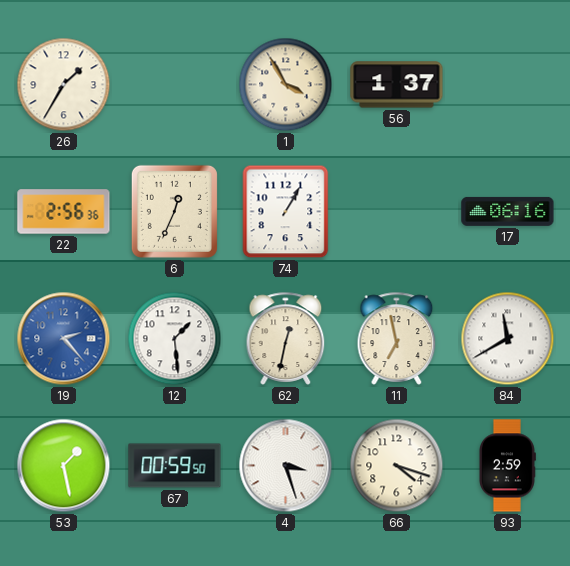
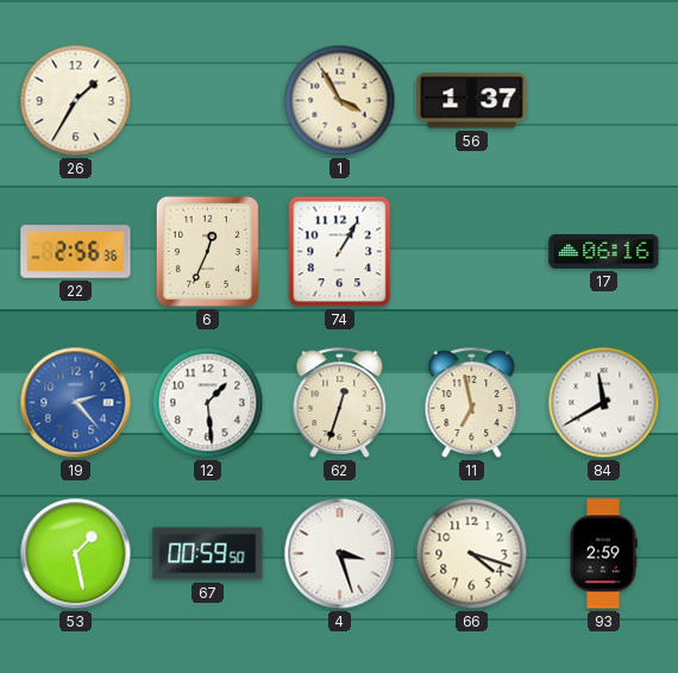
62: 12:32 -> 12:33
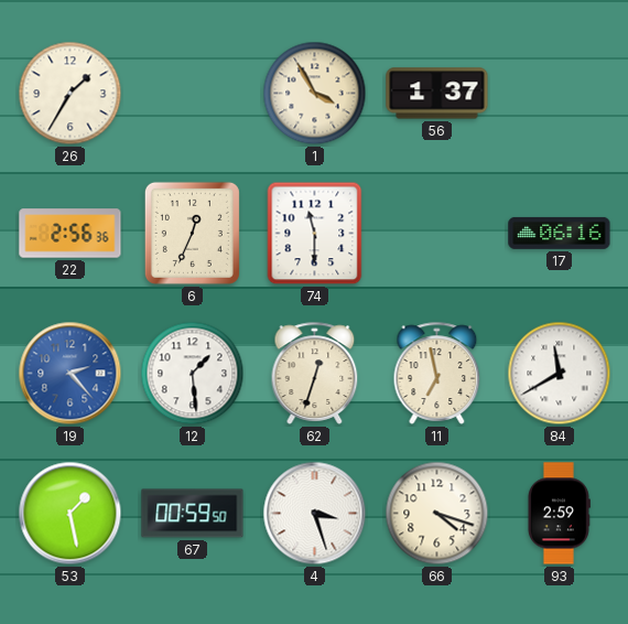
74: 1:05 -> 11:30
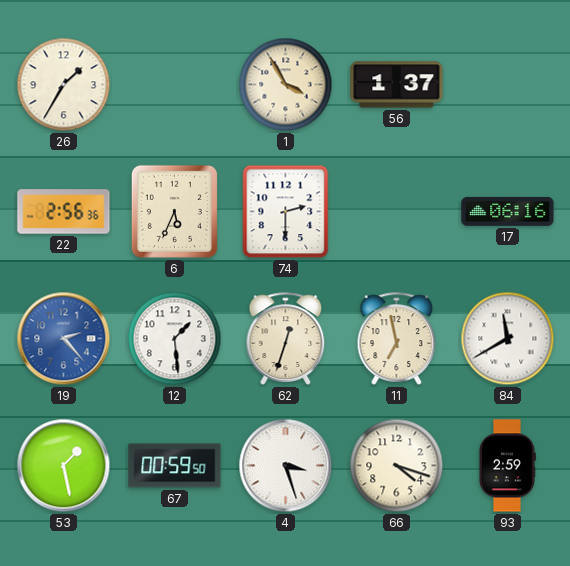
6: 12:34 -> 5:34
74: 11:30 -> 2:30
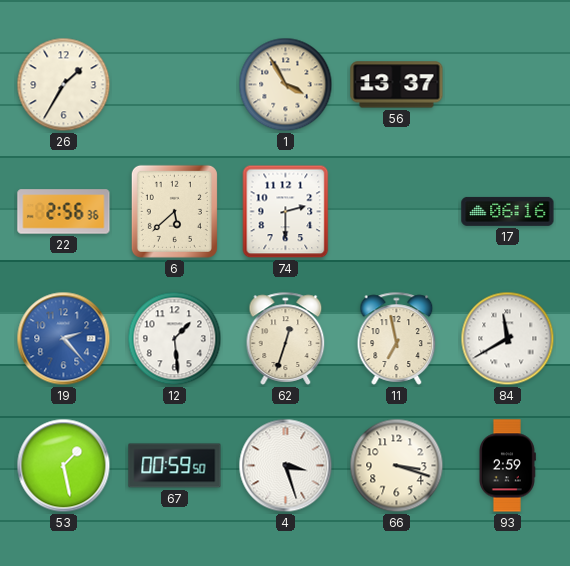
56: 1:37 -> 13:37
6: 5:34 -> 5:38
66: 4:18 -> 3:18
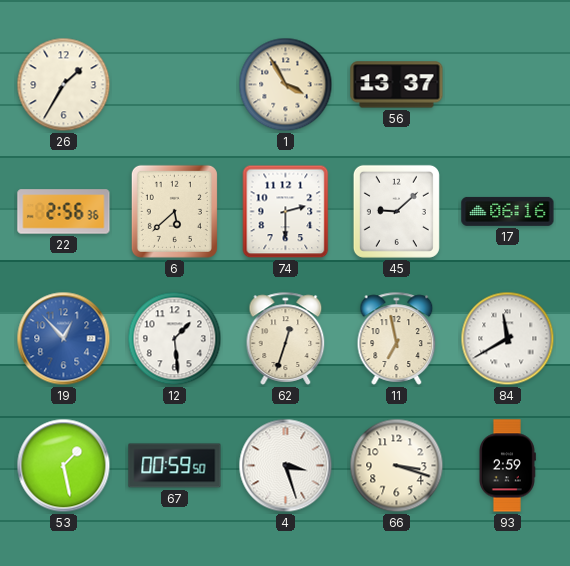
45: none -> 9:08
19: 2:23 -> 12:53
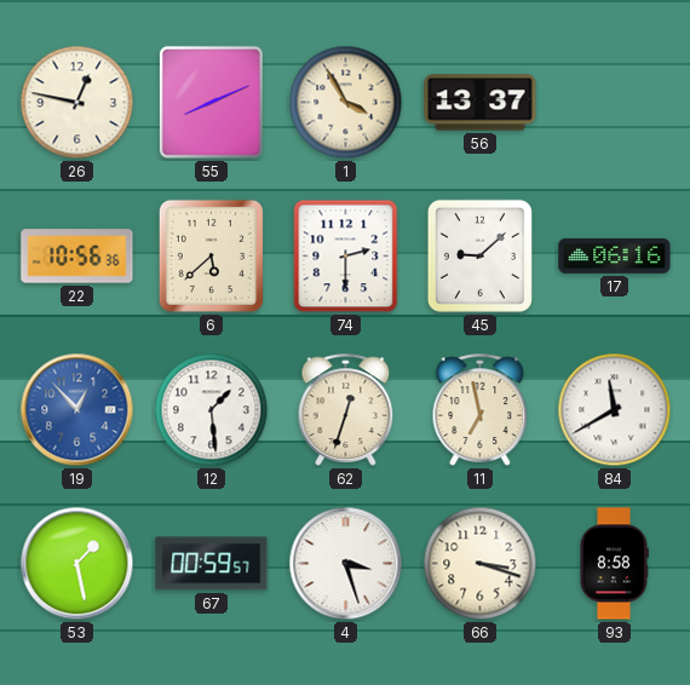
26: 1:35 -> 12:47
55: none -> 8:11
22: 2:56 -> 10:56
67: 00:59:50 -> 00:59:57
93: 2:59 -> 8:58
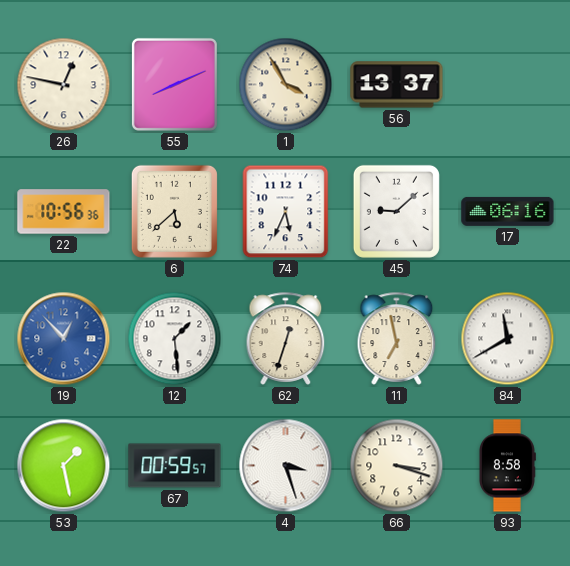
74: 2:30 -> 5:34
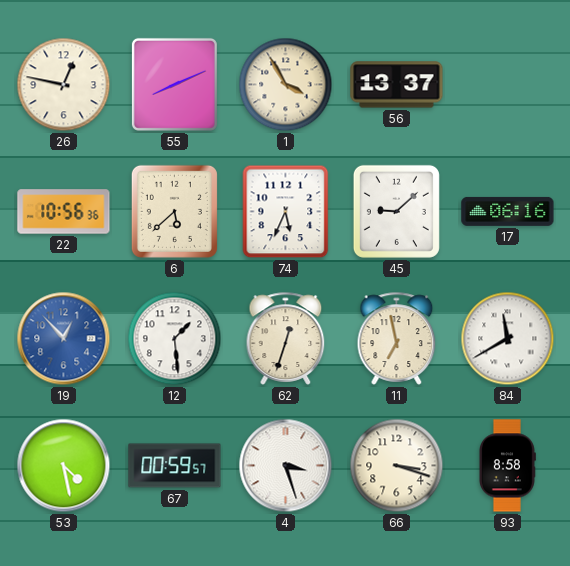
53: 1:28 -> 4:28
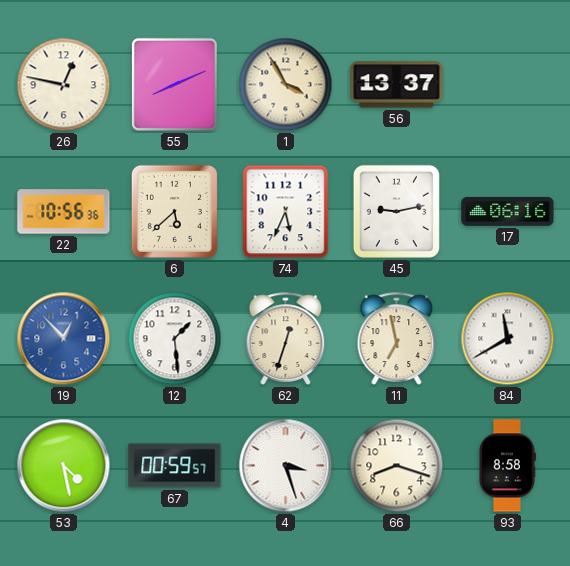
45: 9:08 -> 9:13
66: 3:18 -> 8:18
